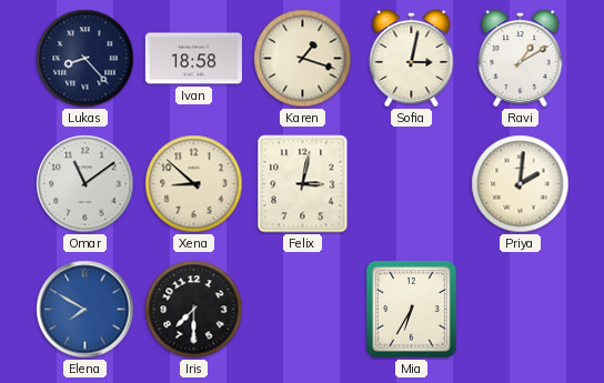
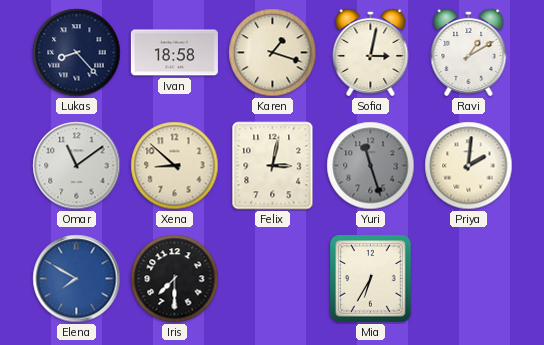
Yuri: none -> 11:27
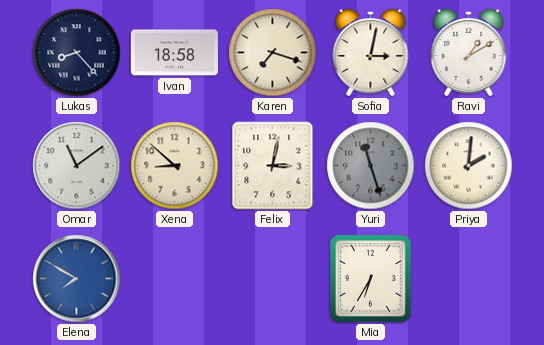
Karen: 1:18 -> 7:18
Iris: 7:30 -> none
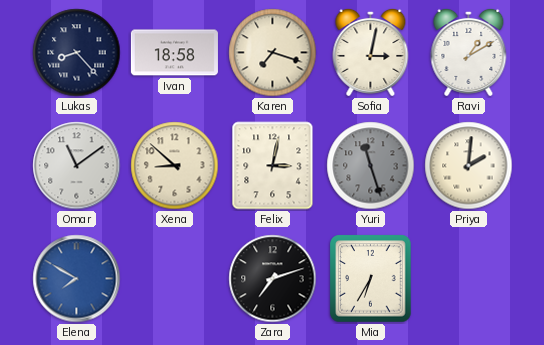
Zara: none -> 7:12
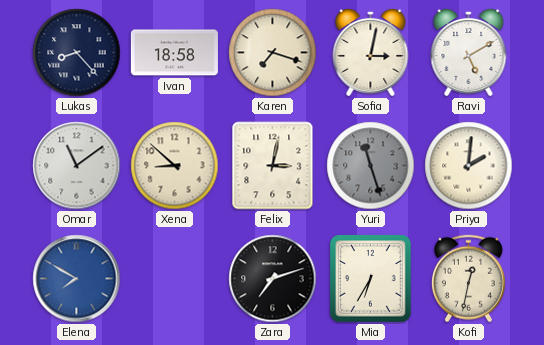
Ravi: 1:10 -> 5:10
Kofi: none -> 12:32
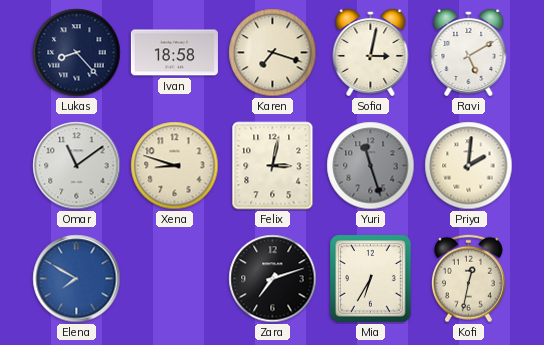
Xena: 8:52 -> 8:48
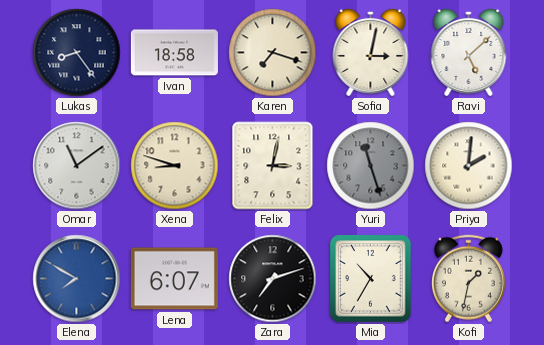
Lukas: 8:23 -> 8:24
Ravi: 5:10 -> 5:08
Lena: none -> 6:07
Mia: 6:35 -> 10:35
Kofi: 12:32 -> 1:32
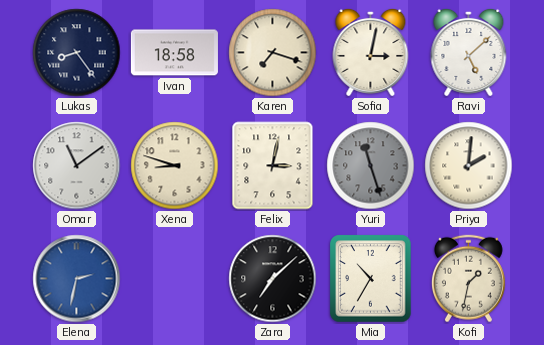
Elena: 7:50 -> 2:32
Lena: 6:07 -> none
Zara: 7:12 -> 7:08
